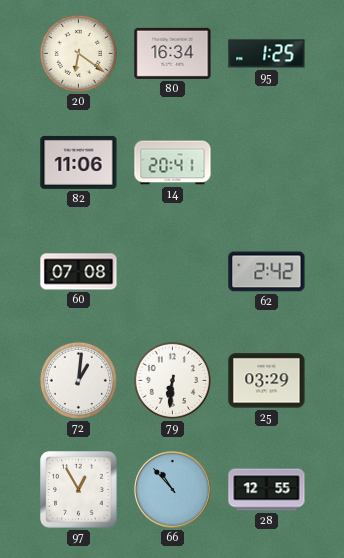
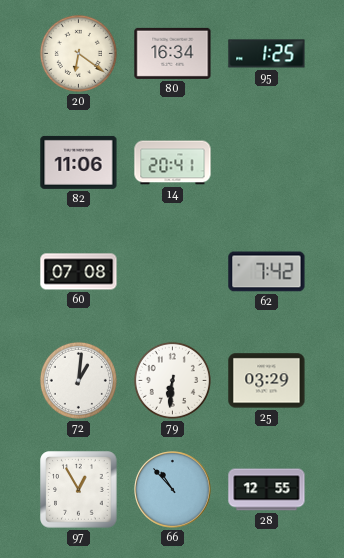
62: 2:42 -> 7:42
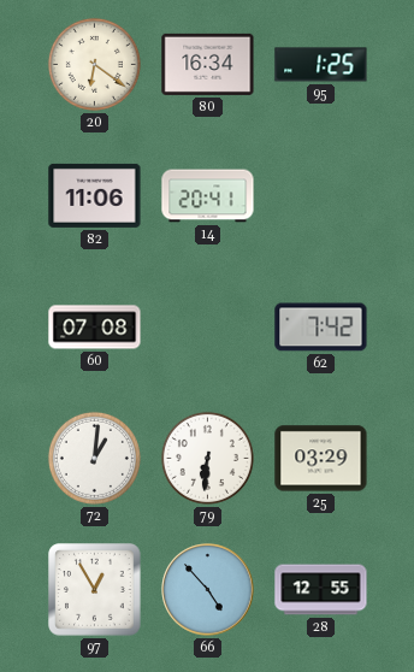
66: 10:53 -> 4:53
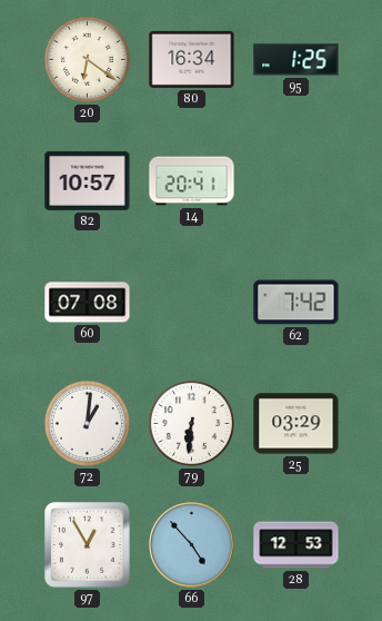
82: 11:06 -> 10:57
28: 12:55 -> 12:53
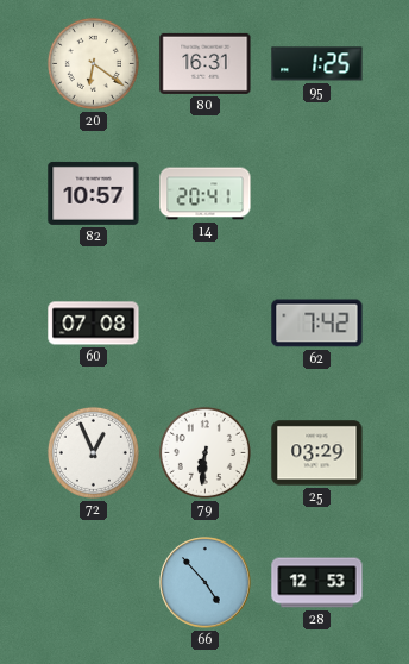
80: 16:34 -> 16:31
72: 1:01 -> 12:56
97: 12:55 -> none
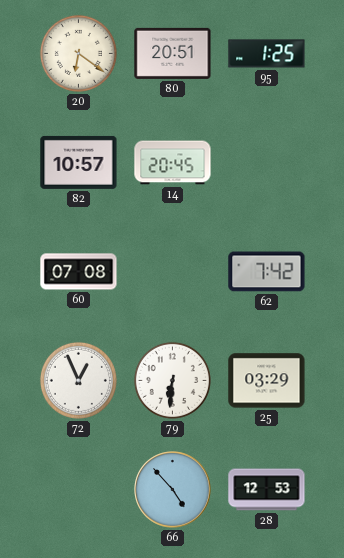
80: 16:31 -> 20:51
14: 20:41 -> 20:45
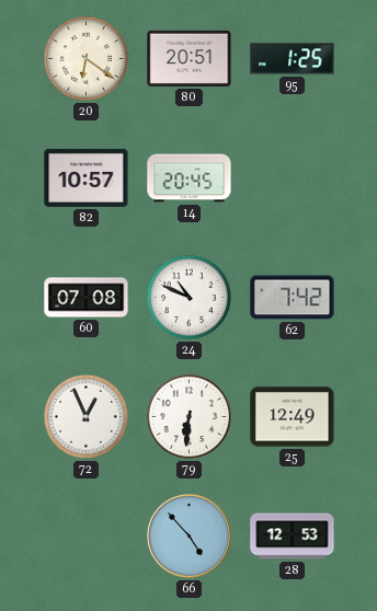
24: none -> 10:49
25: 03:29 -> 12:49
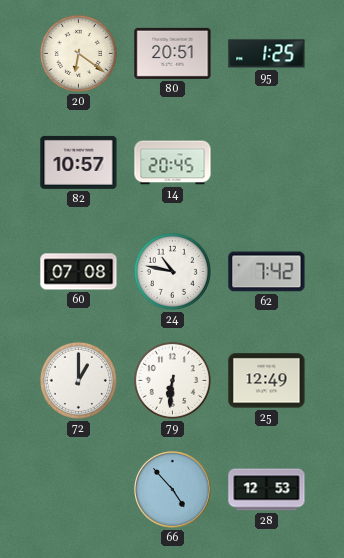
24: 10:49 -> 10:47
72: 12:56 -> 1:00
